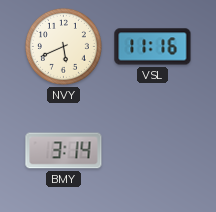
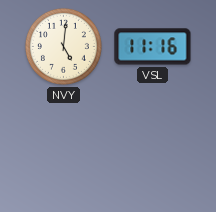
NVY: 5:41 -> 5:01
BMY: 3:14 -> none
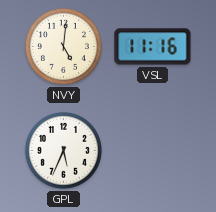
GPL: none -> 5:34
